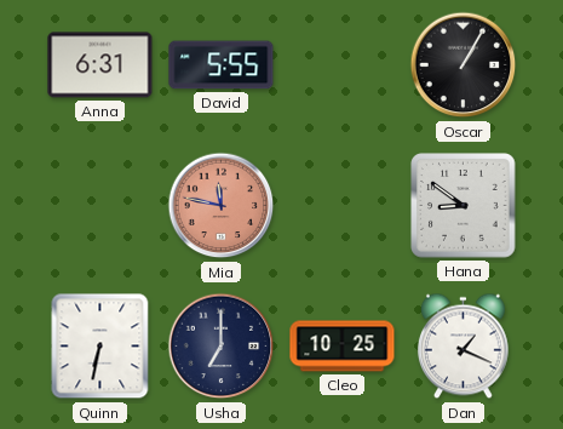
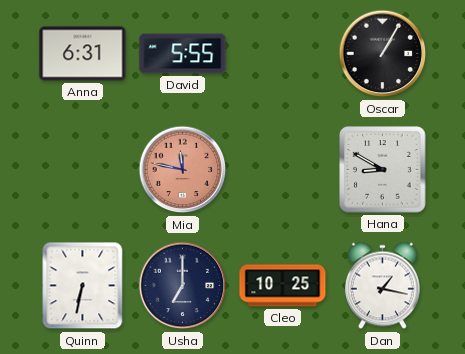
Hana: 8:51 -> 8:50
Dan: 1:19 -> 1:17
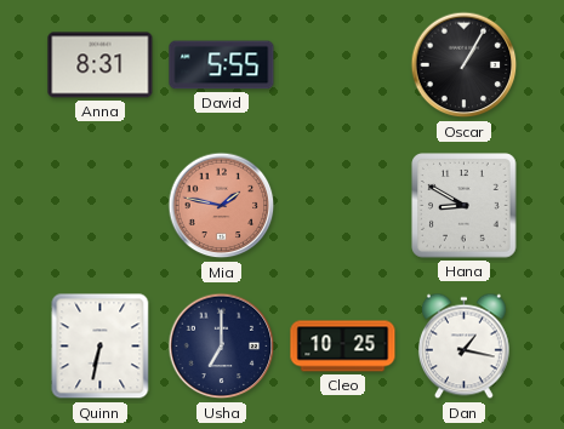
Anna: 6:31 -> 8:31
Mia: 11:47 -> 1:47
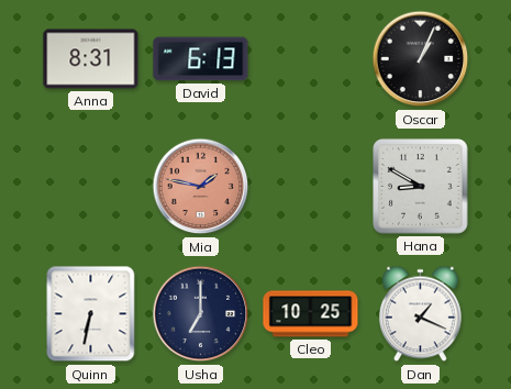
David: 5:55 -> 6:13
Oscar: 1:05 -> 1:04
Dan: 1:17 -> 1:19
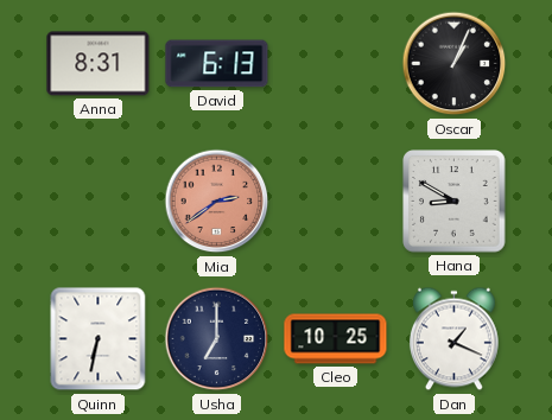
Mia: 1:47 -> 2:39
